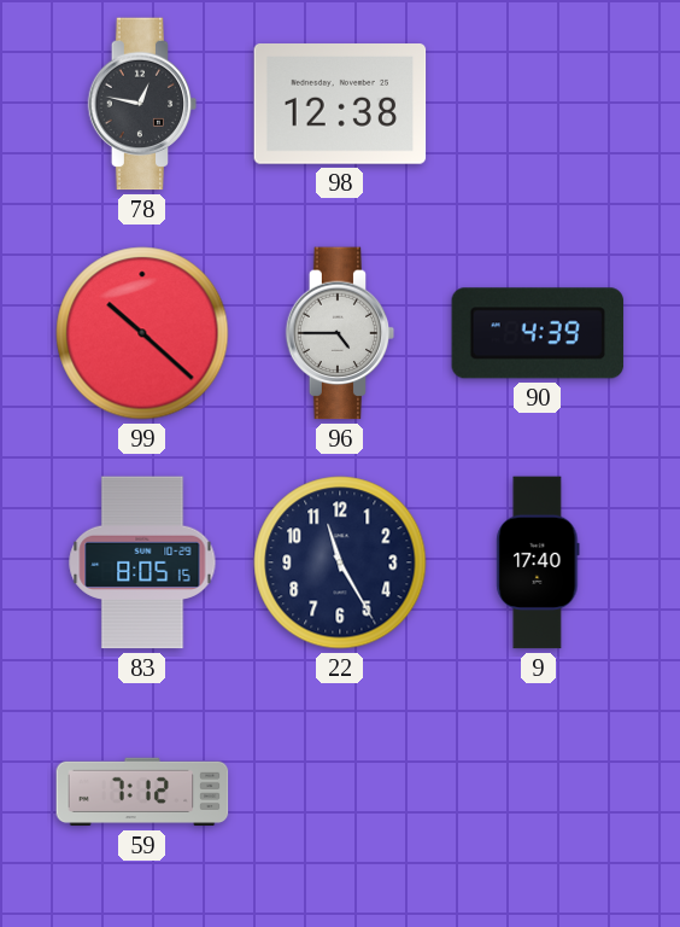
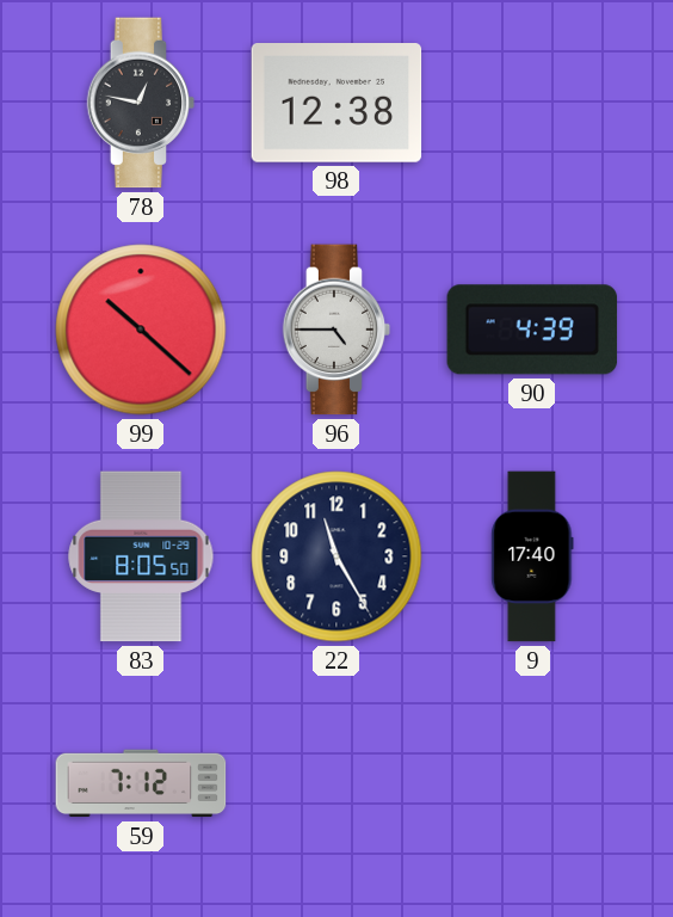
83: 8:05:15 -> 8:05:50
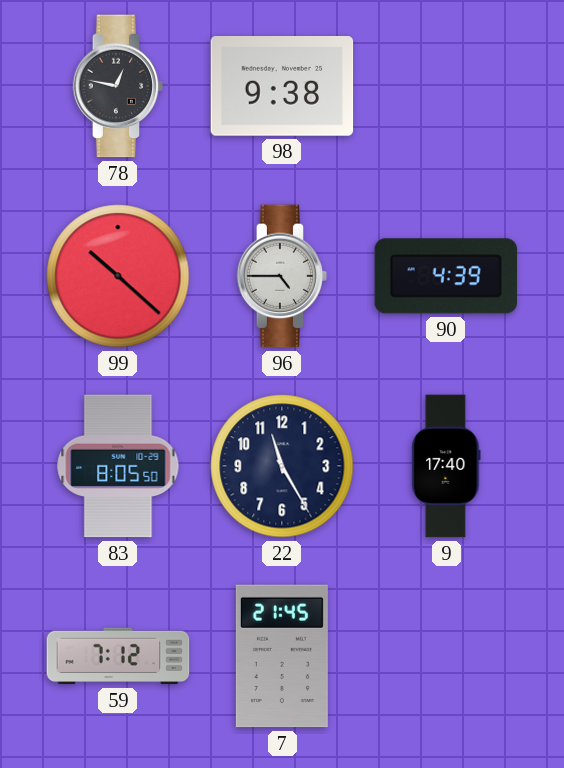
98: 12:38 -> 9:38
7: none -> 21:45
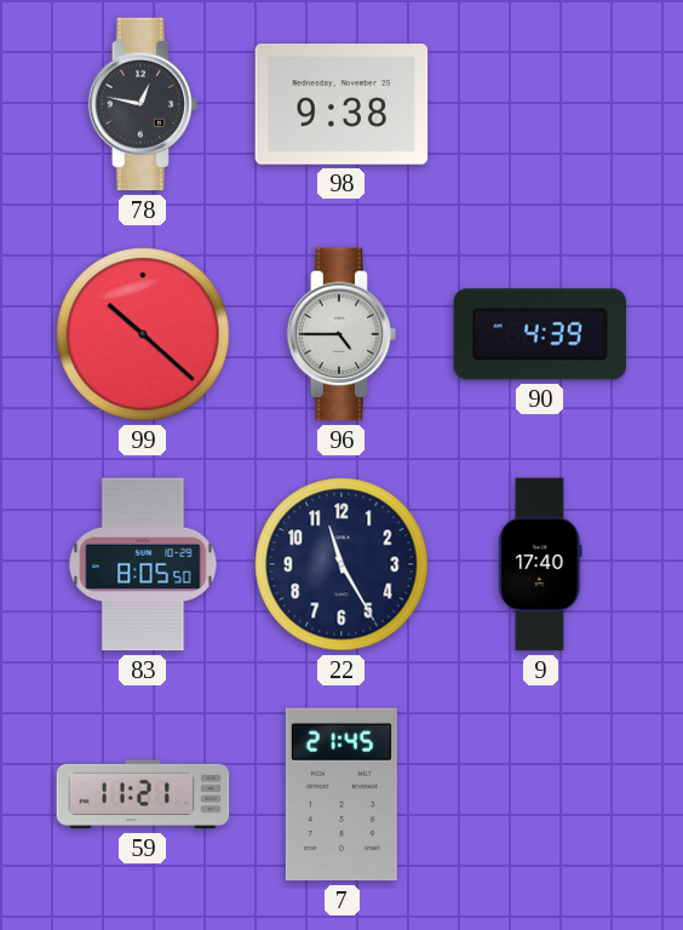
59: 7:12 -> 11:21
